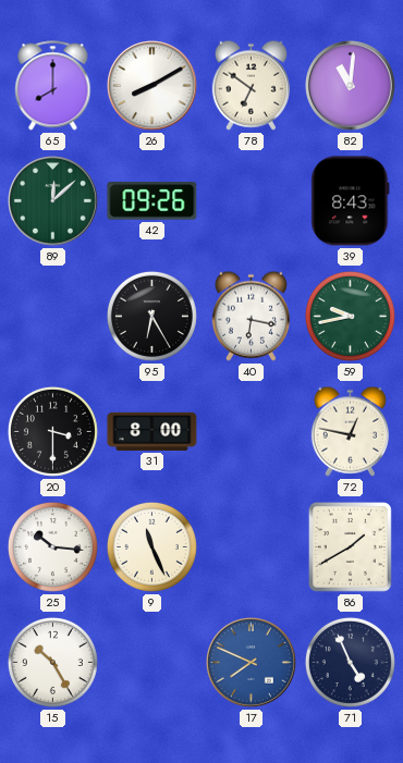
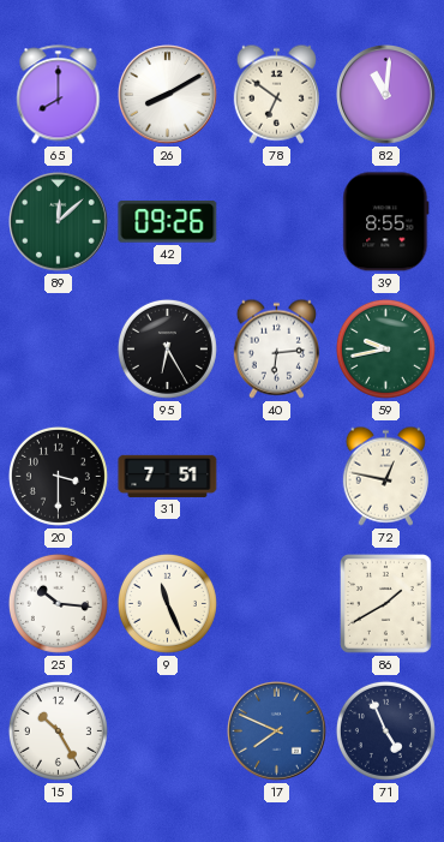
39: 8:43 -> 8:55
40: 6:17 -> 6:14
31: 8:00 -> 7:51
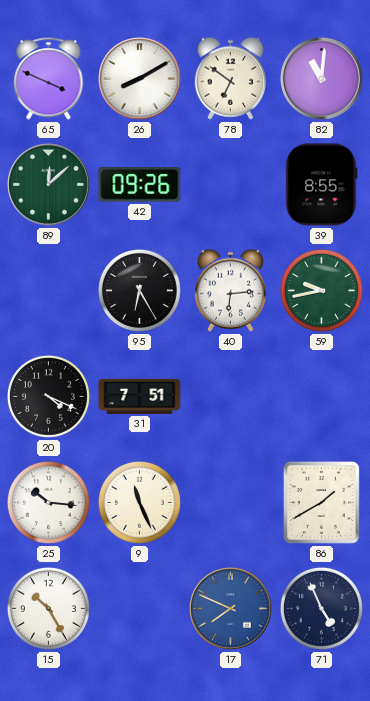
65: 8:00 -> 3:49
20: 3:30 -> 4:19
72: 12:47 -> none
